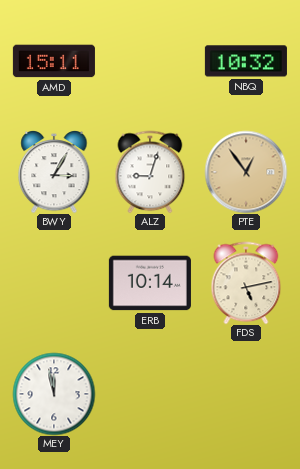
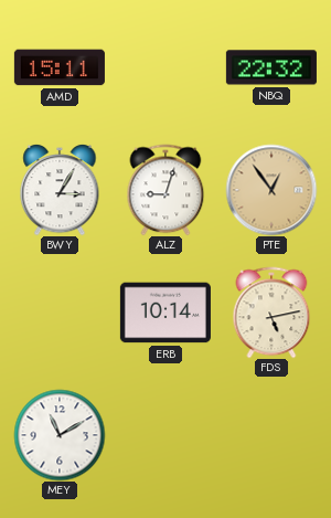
NBQ: 10:32 -> 22:32
MEY: 11:58 -> 11:10
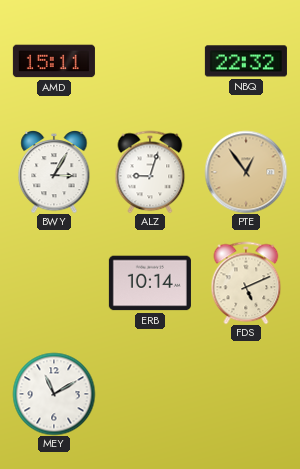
FDS: 5:13 -> 5:11
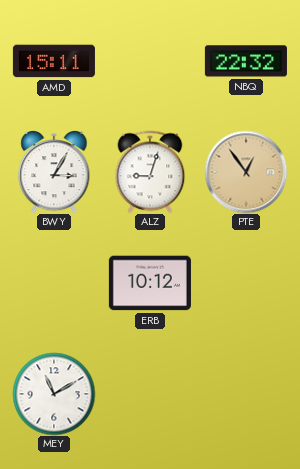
ERB: 10:14 -> 10:12
FDS: 5:11 -> none
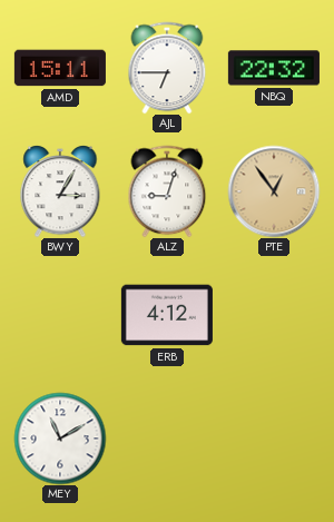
AJL: none -> 6:45
ERB: 10:12 -> 4:12
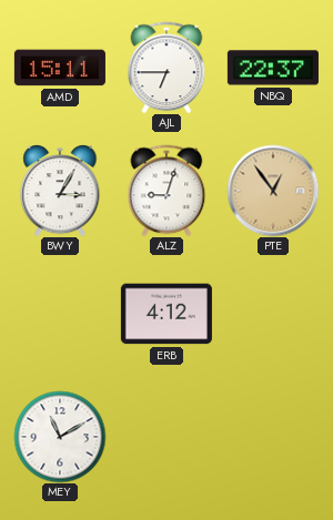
NBQ: 22:32 -> 22:37
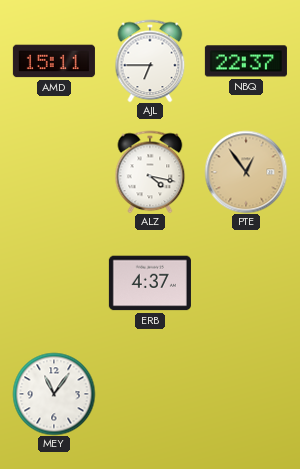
BWY: 3:05 -> none
ALZ: 9:03 -> 4:17
ERB: 4:12 -> 4:37
MEY: 11:10 -> 11:06
